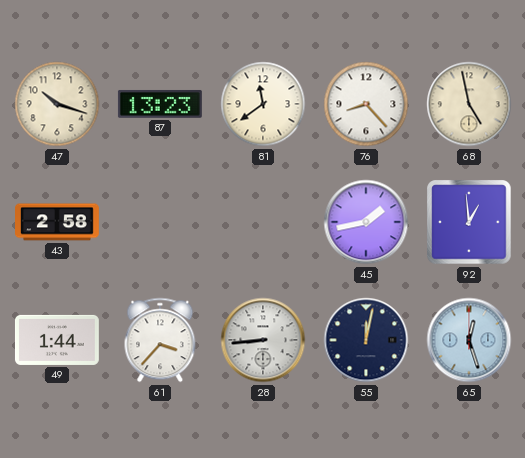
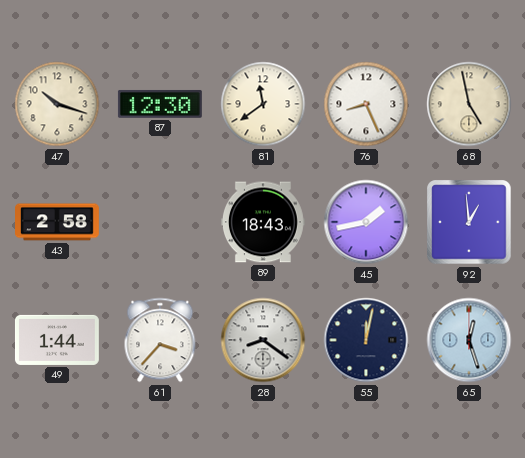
87: 13:23 -> 12:30
76: 8:23 -> 8:26
89: none -> 18:43
28: 8:44 -> 8:21
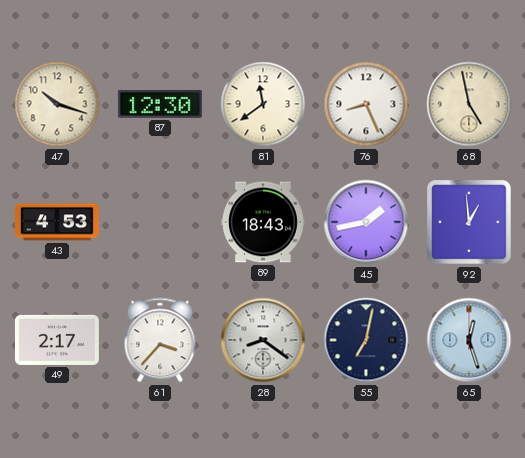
43: 2:58 -> 4:53
49: 1:44 -> 2:17
55: 12:02 -> 7:02
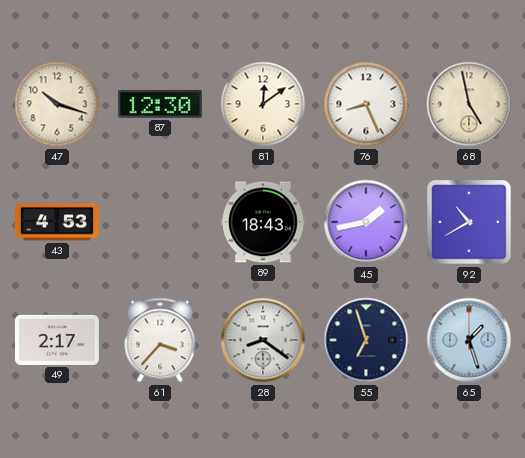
81: 11:39 -> 12:09
92: 12:59 -> 10:40
55: 7:02 -> 6:57
65: 12:27 -> 1:27
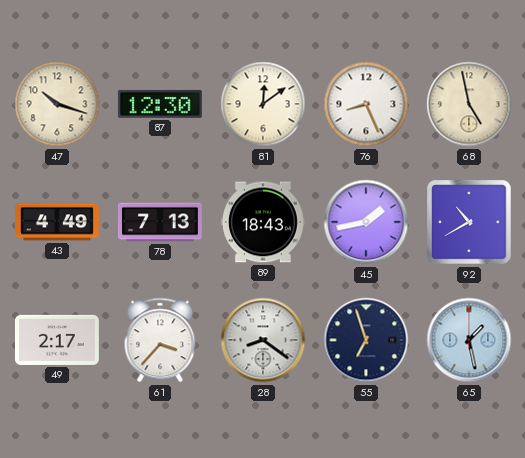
43: 4:53 -> 4:49
78: none -> 7:13
65: 1:27 -> 1:28
